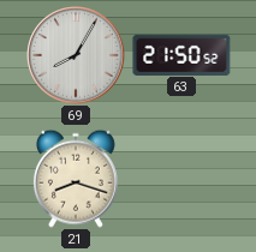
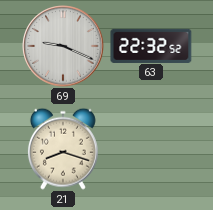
69: 8:05 -> 9:19
63: 21:50 -> 22:32
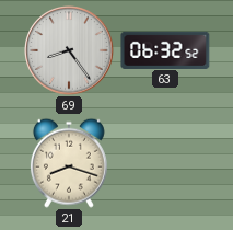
69: 9:19 -> 8:24
63: 22:32 -> 06:32
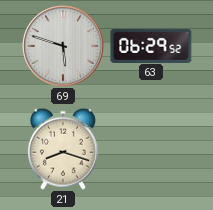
69: 8:24 -> 5:48
63: 06:32 -> 06:29
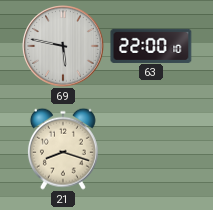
69: 5:48 -> 5:47
63: 06:29 -> 22:00
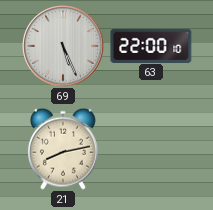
69: 5:47 -> 5:26
21: 8:18 -> 8:13
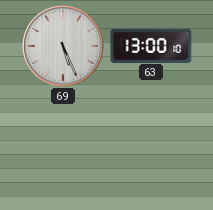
63: 22:00 -> 13:00
21: 8:13 -> none
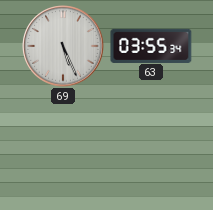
63: 13:00 -> 03:55
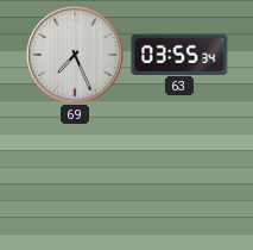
69: 5:26 -> 7:26
